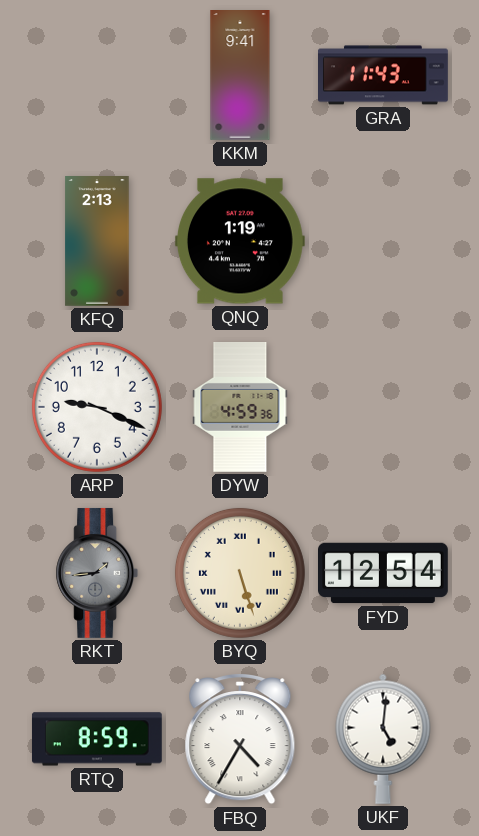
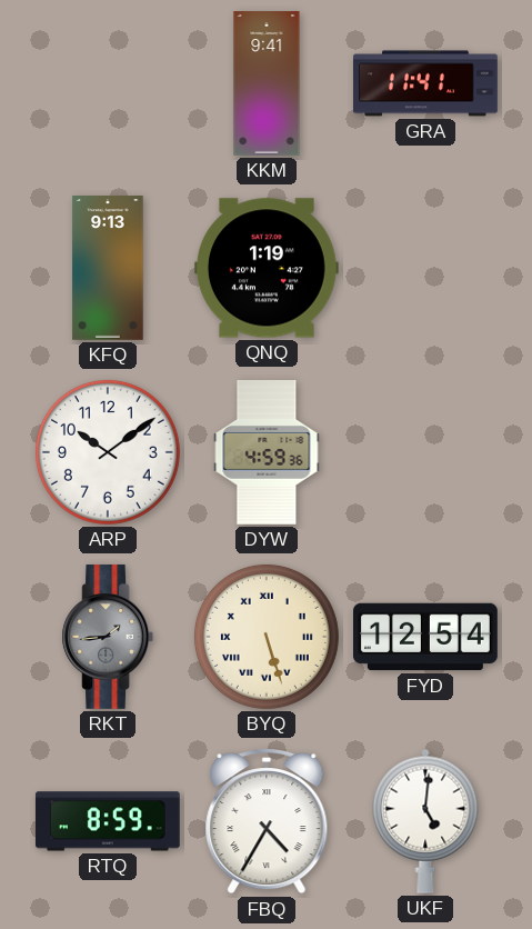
GRA: 11:43 -> 11:41
KFQ: 2:13 -> 9:13
ARP: 9:19 -> 10:09
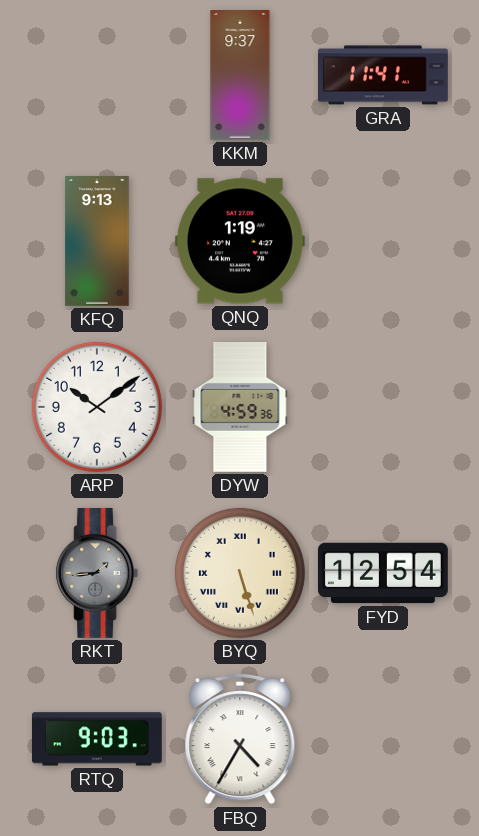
KKM: 9:41 -> 9:37
RTQ: 8:59 -> 9:03
UKF: 5:01 -> none
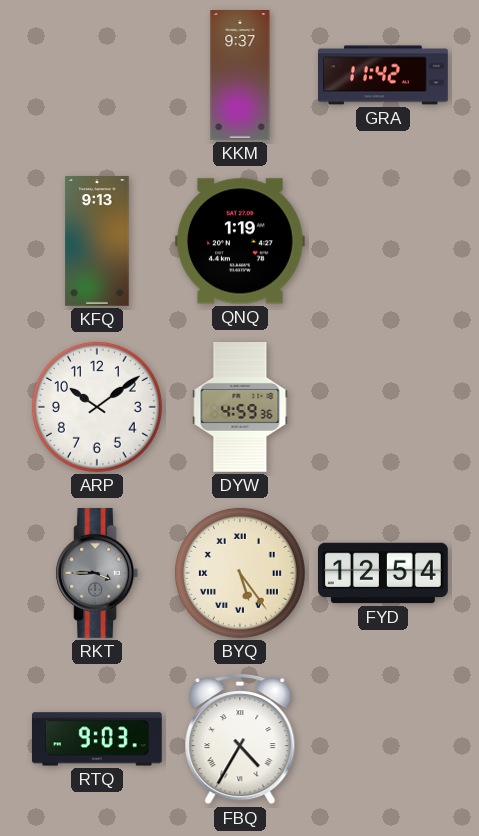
GRA: 11:41 -> 11:42
RKT: 1:44 -> 3:45
BYQ: 5:27 -> 5:24
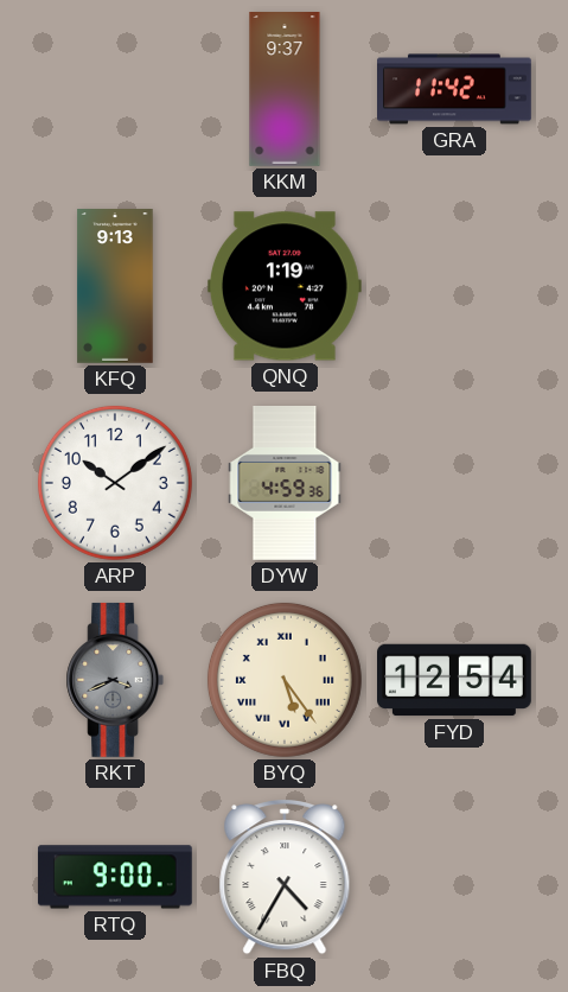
RKT: 3:45 -> 3:41
RTQ: 9:03 -> 9:00
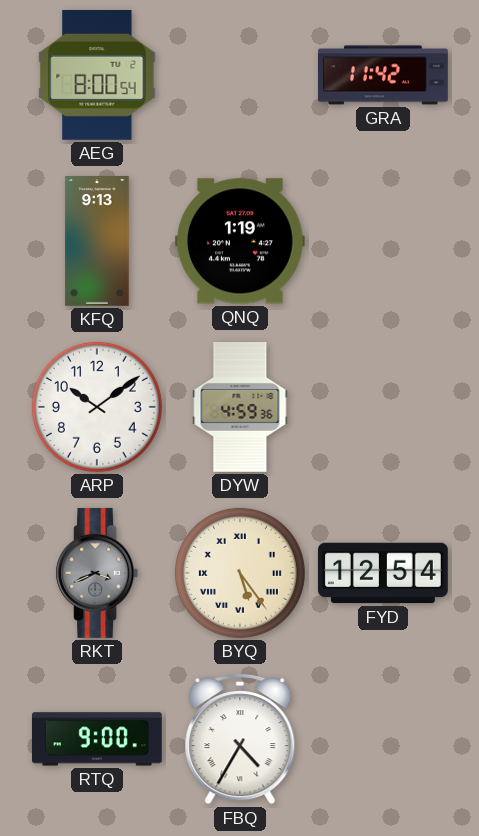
AEG: none -> 8:00
KKM: 9:37 -> none
